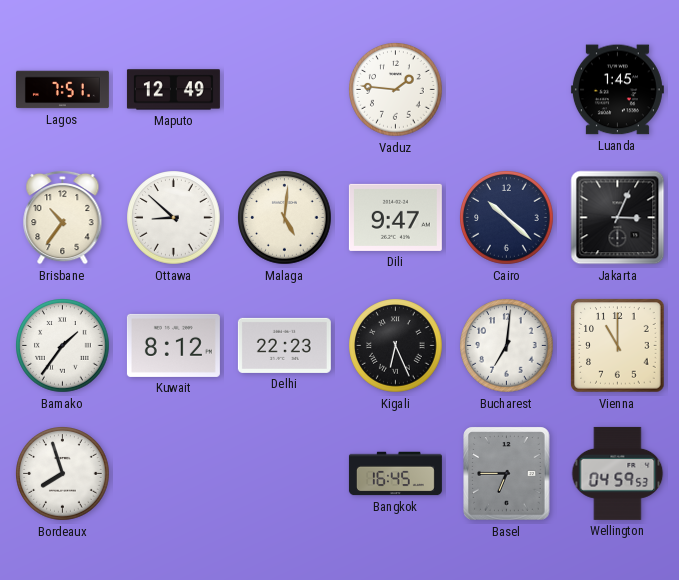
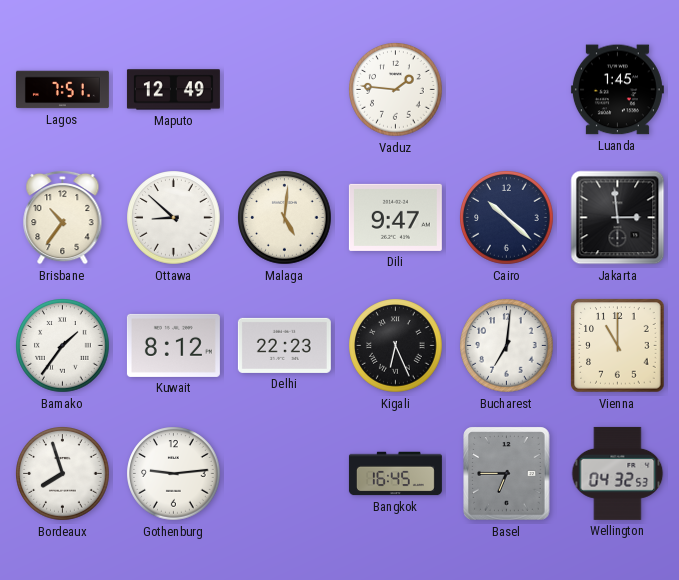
Jakarta: 3:04 -> 2:59
Gothenburg: none -> 9:14
Wellington: 04:59 -> 04:32
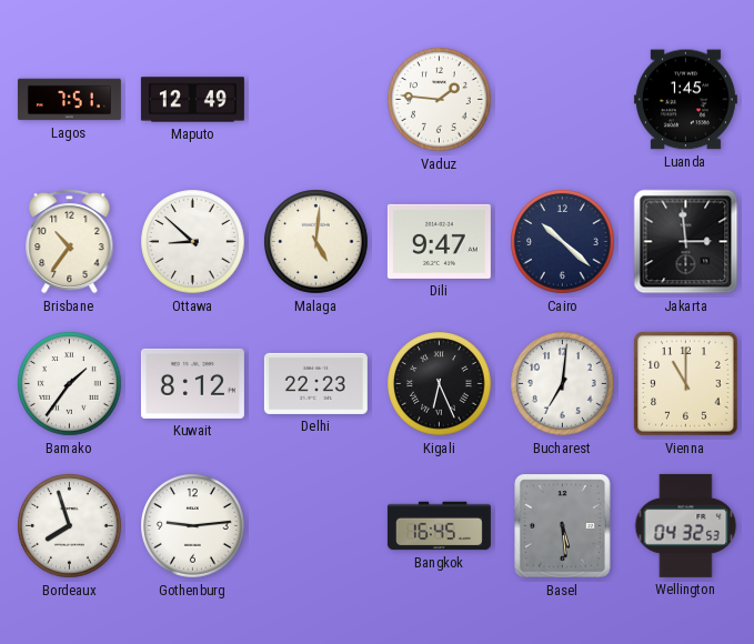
Basel: 6:45 -> 5:29
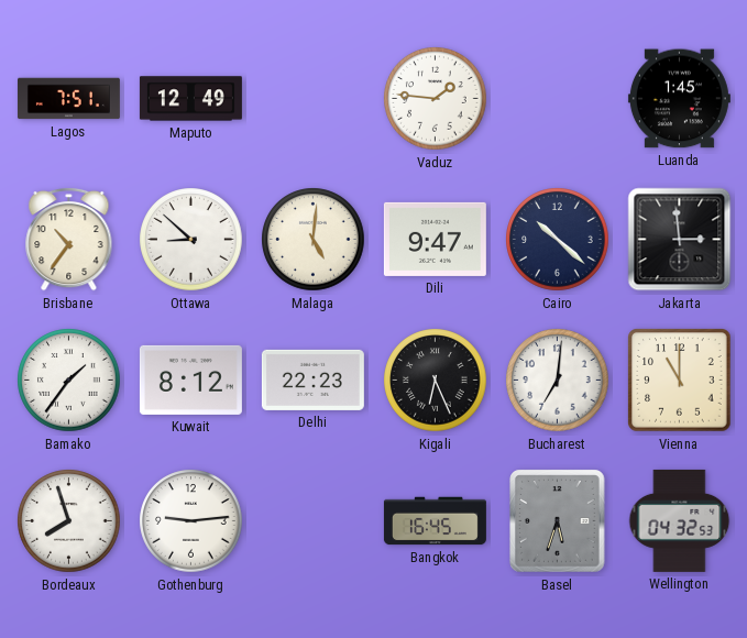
Basel: 5:29 -> 5:33
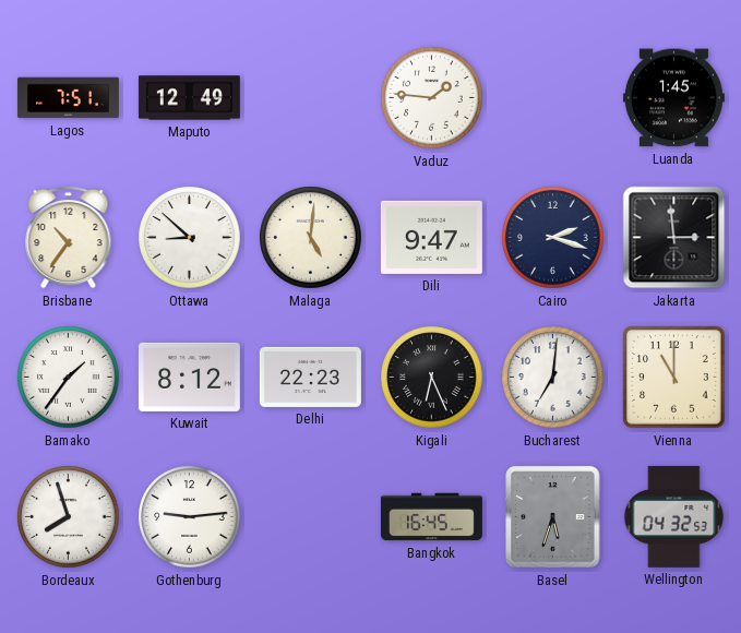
Cairo: 10:22 -> 2:18
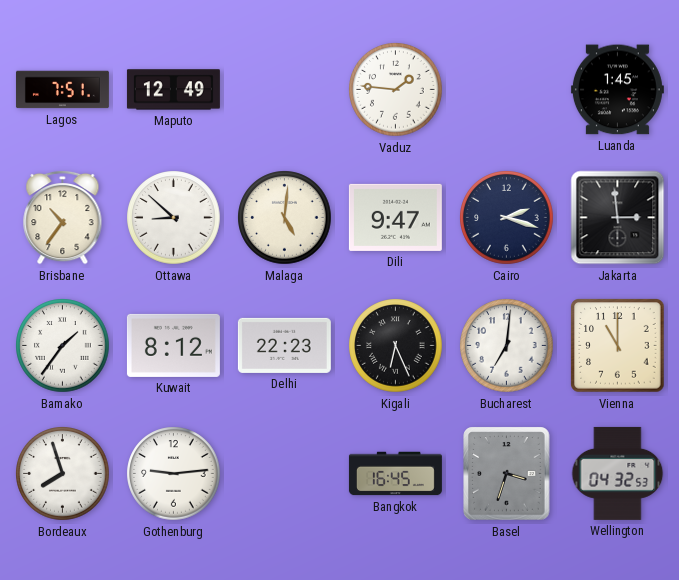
Basel: 5:33 -> 3:33
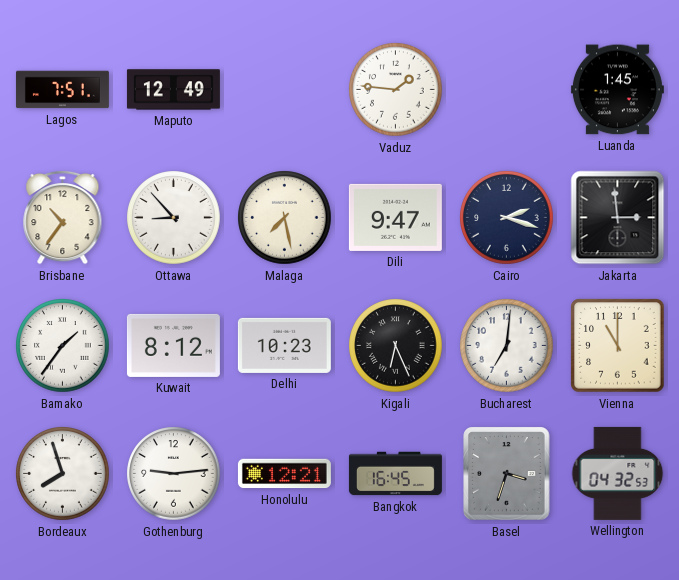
Ottawa: 8:52 -> 8:53
Malaga: 5:01 -> 7:28
Delhi: 22:23 -> 10:23
Honolulu: none -> 12:21
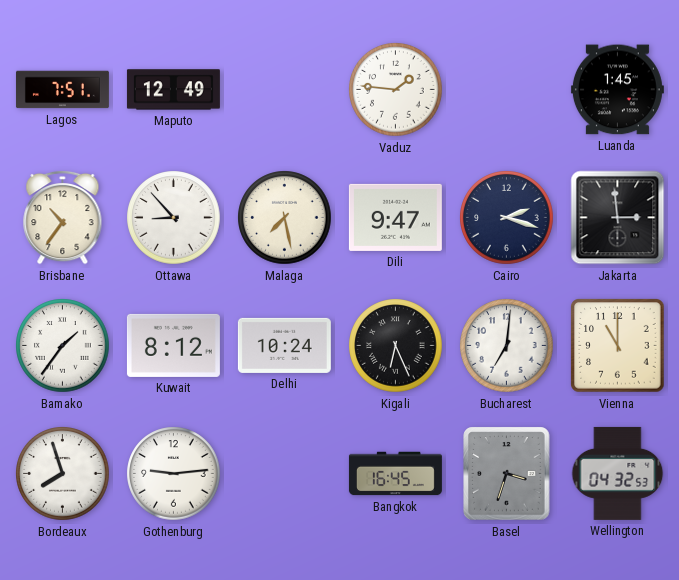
Delhi: 10:23 -> 10:24
Honolulu: 12:21 -> none
